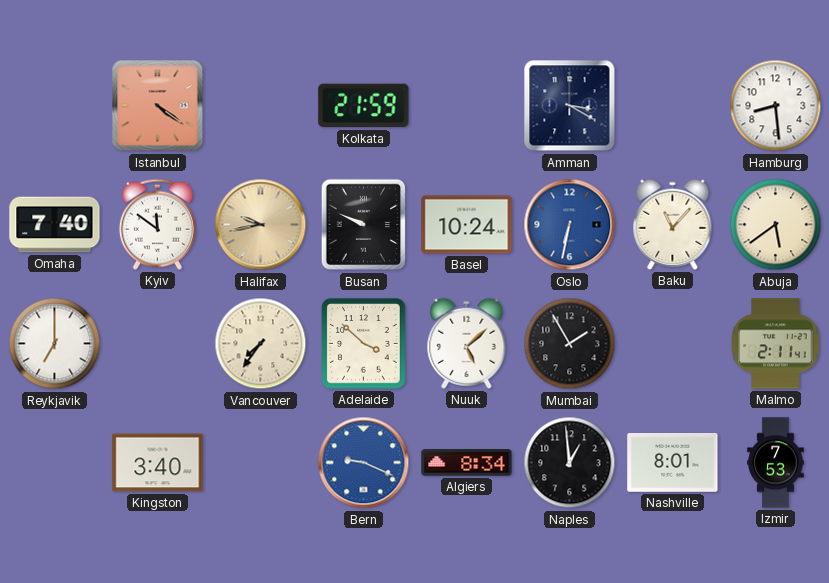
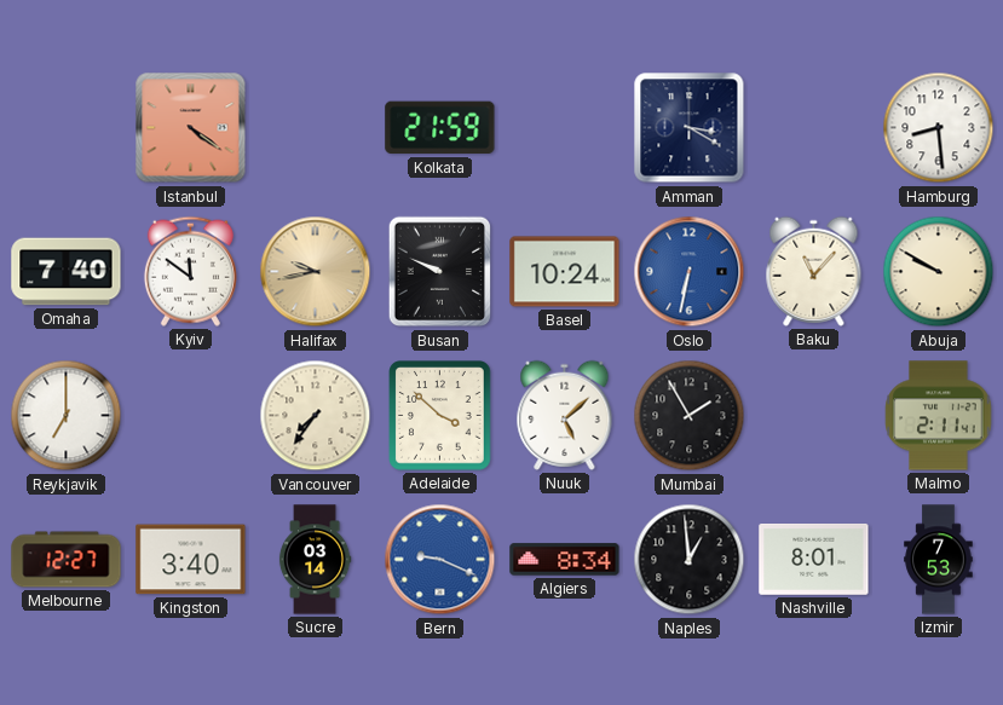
Abuja: 5:39 -> 9:50
Melbourne: none -> 12:27
Sucre: none -> 03:14
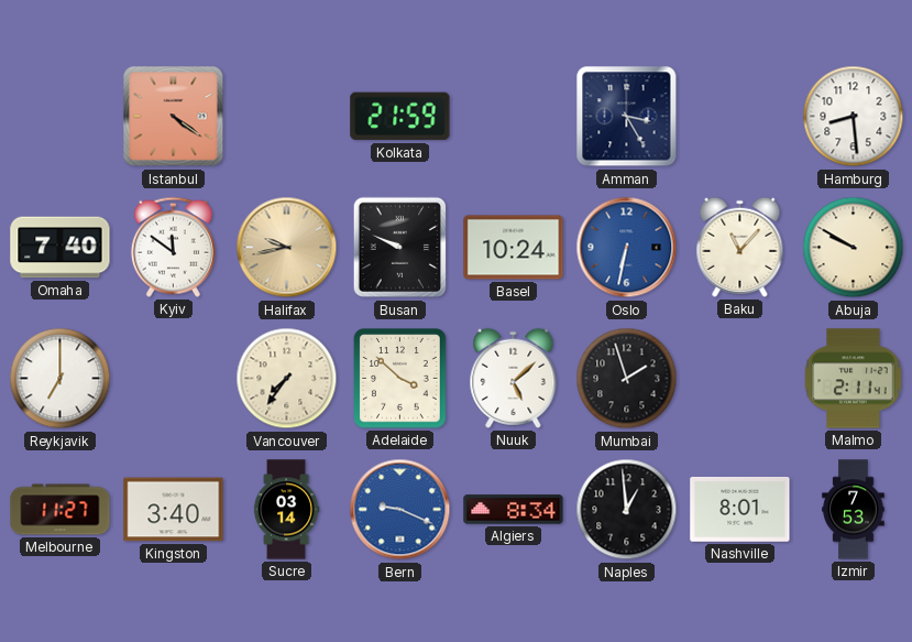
Amman: 3:20 -> 3:25
Mumbai: 1:55 -> 1:57
Melbourne: 12:27 -> 11:27
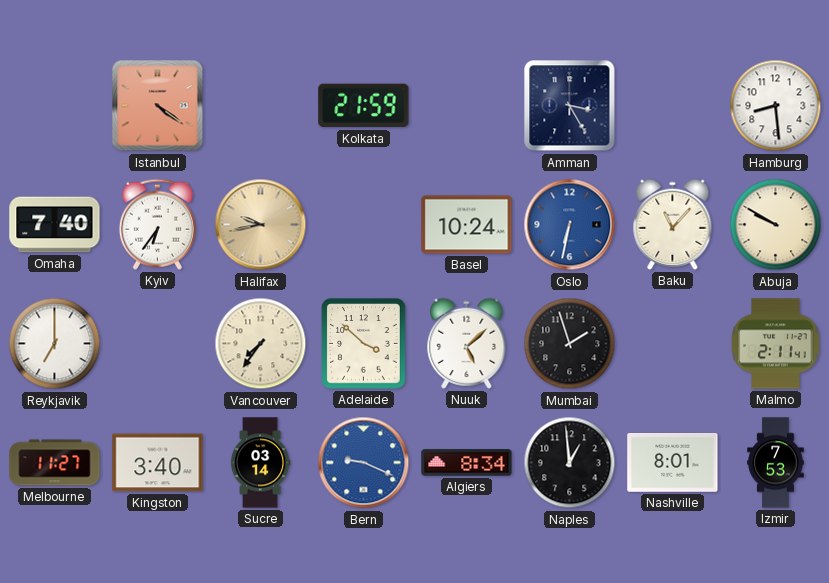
Kyiv: 11:51 -> 6:36
Busan: 9:49 -> none
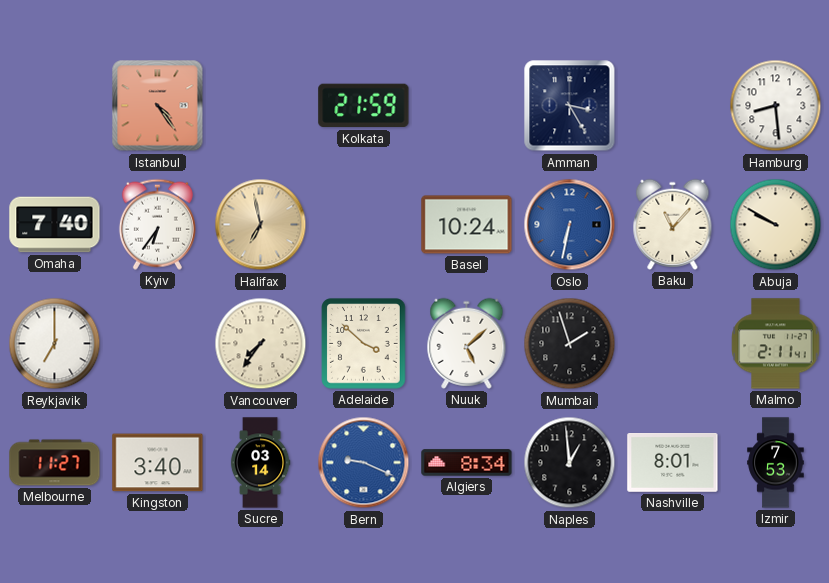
Istanbul: 4:21 -> 4:24
Halifax: 9:43 -> 6:58
